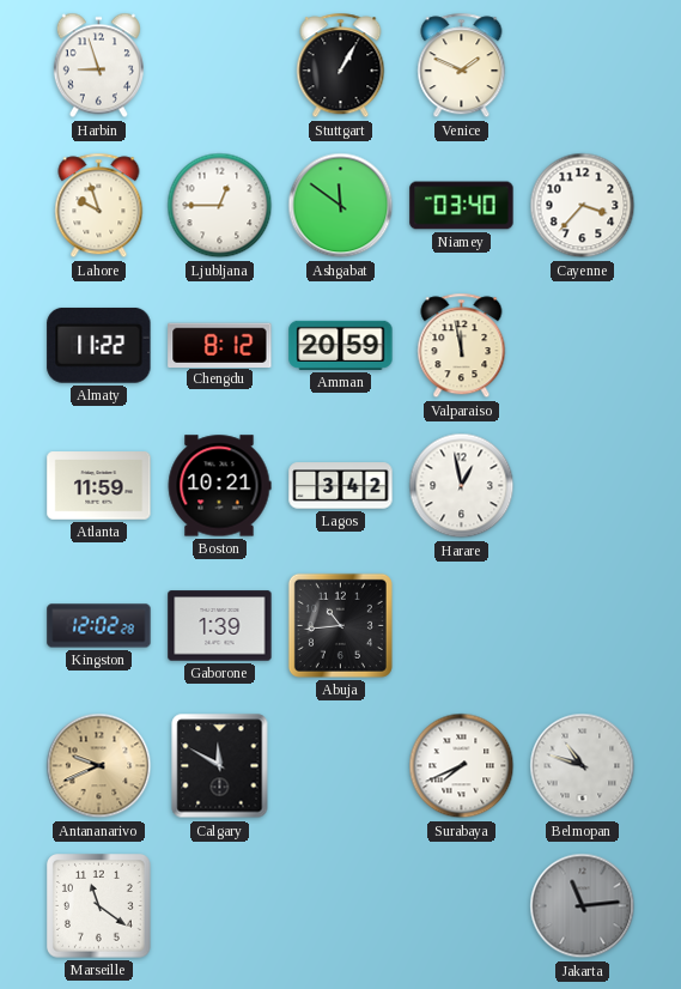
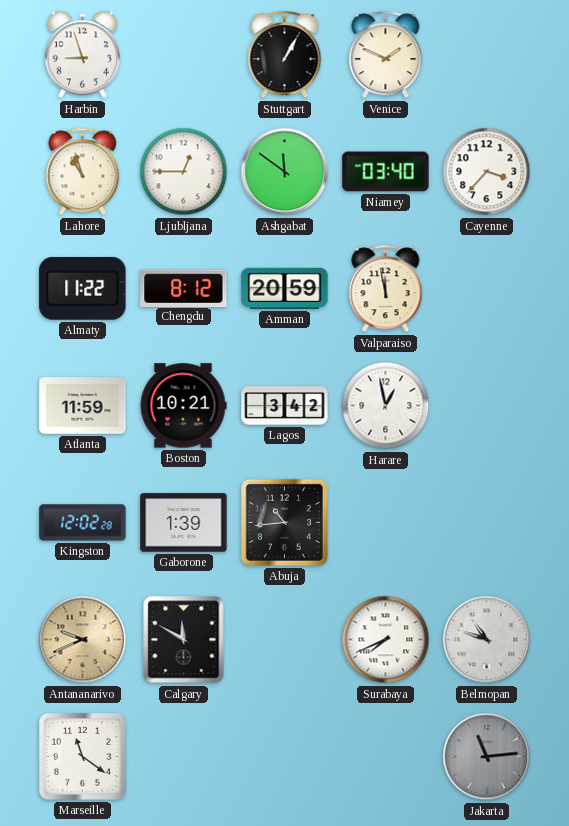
Lahore: 9:57 -> 10:57
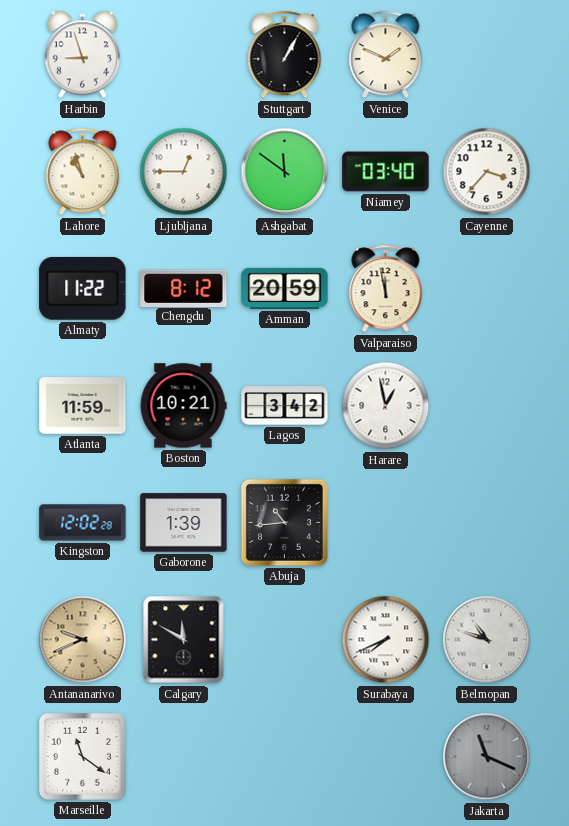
Jakarta: 11:14 -> 11:19
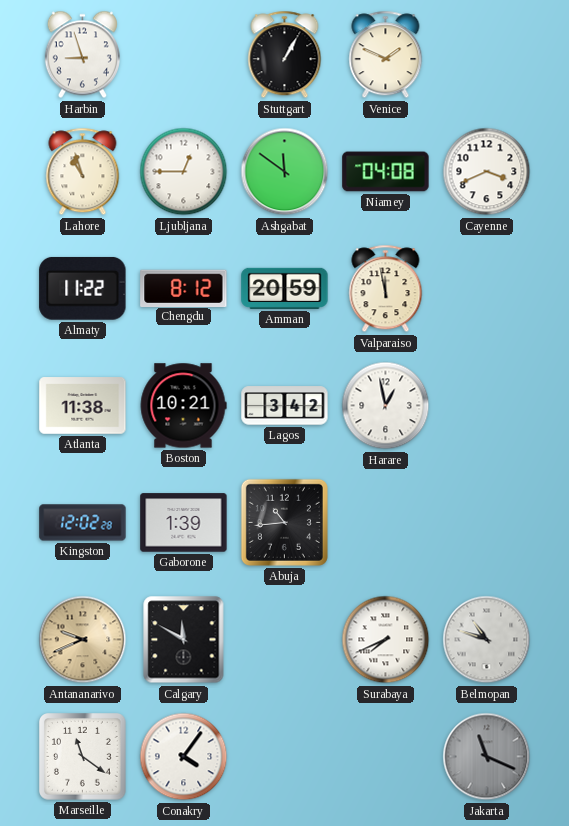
Niamey: 03:40 -> 04:08
Cayenne: 3:37 -> 3:41
Atlanta: 11:59 -> 11:38
Conakry: none -> 4:06
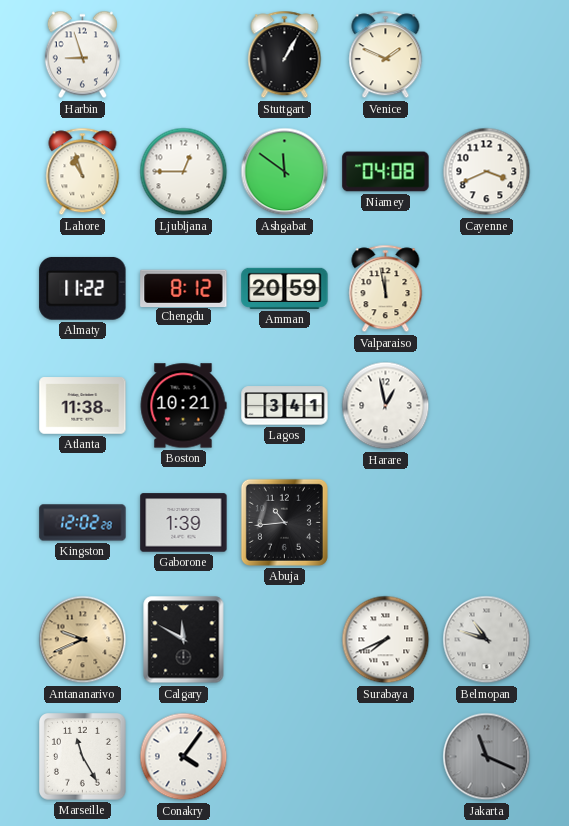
Lagos: 3:42 -> 3:41
Marseille: 11:21 -> 11:25
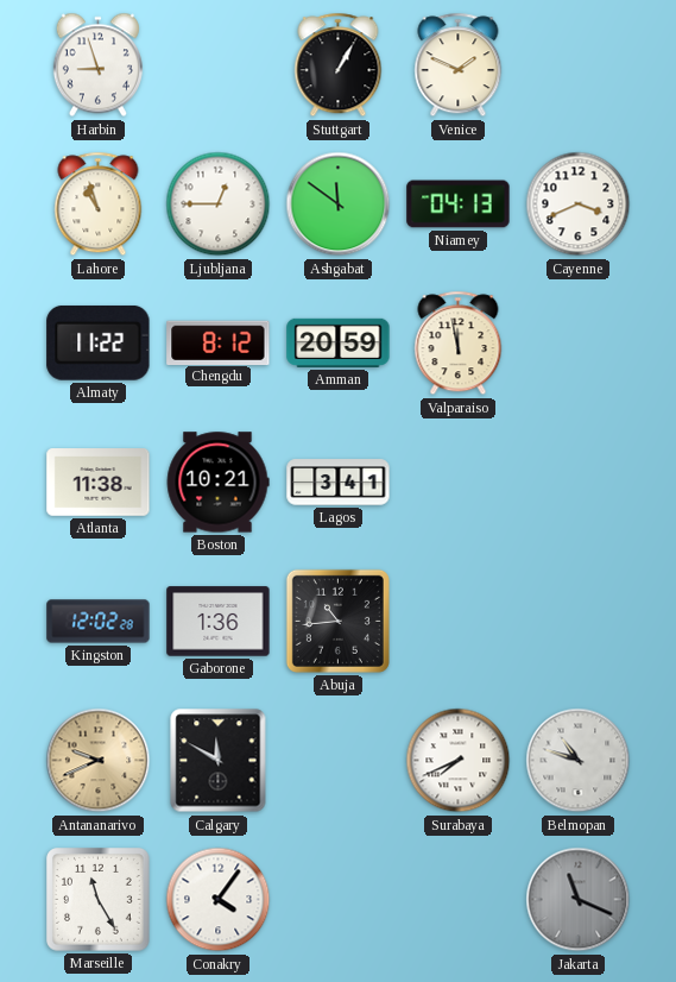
Niamey: 04:08 -> 04:13
Harare: 12:58 -> none
Gaborone: 1:39 -> 1:36
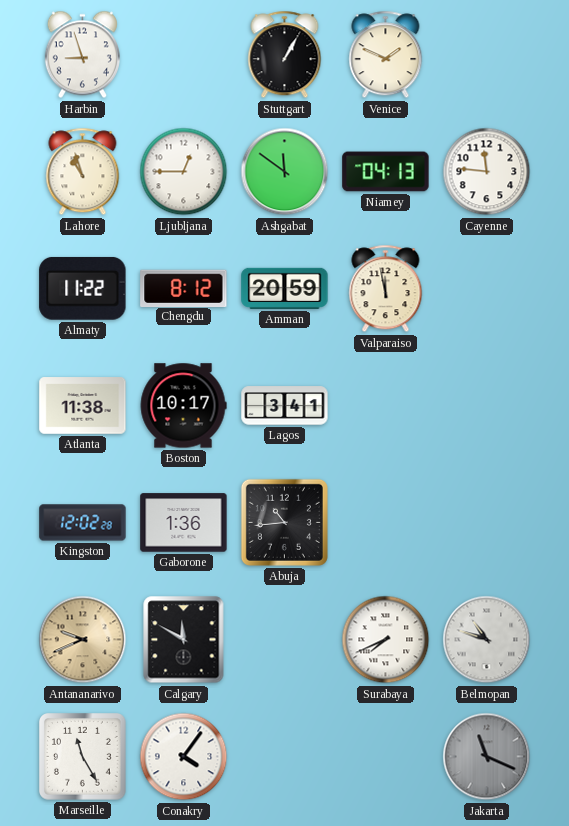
Cayenne: 3:41 -> 11:46
Boston: 10:21 -> 10:17
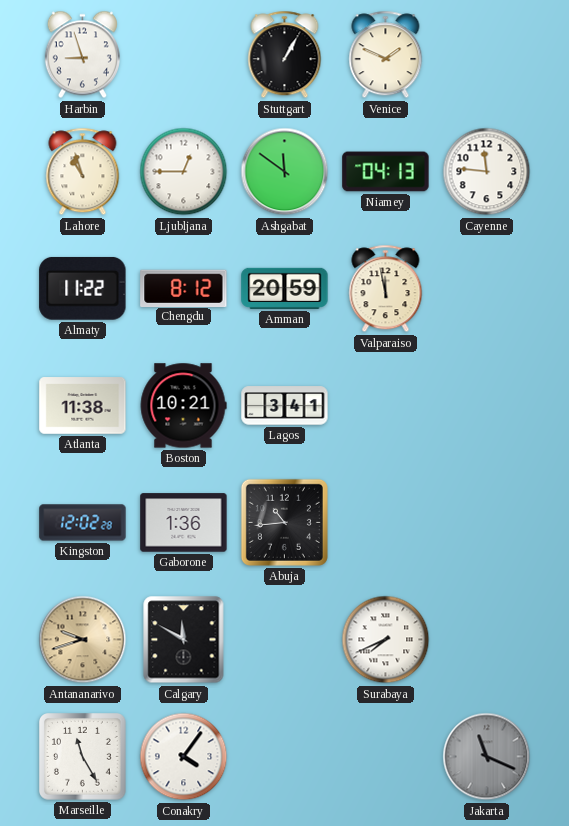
Boston: 10:17 -> 10:21
Antananarivo: 9:41 -> 9:42
Belmopan: 10:48 -> none
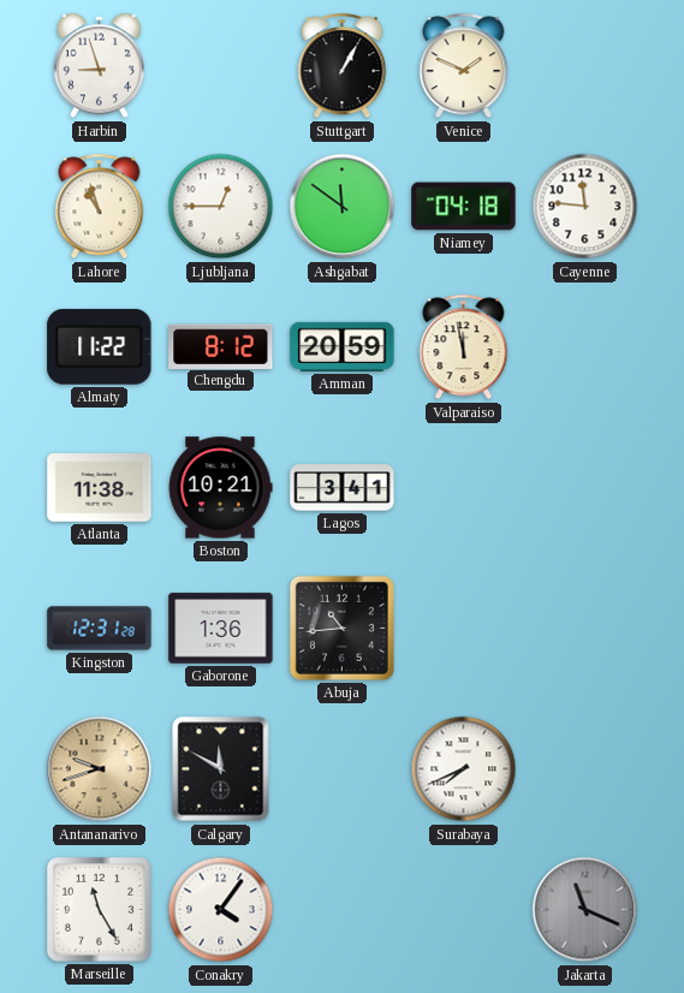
Niamey: 04:13 -> 04:18
Kingston: 12:02 -> 12:31
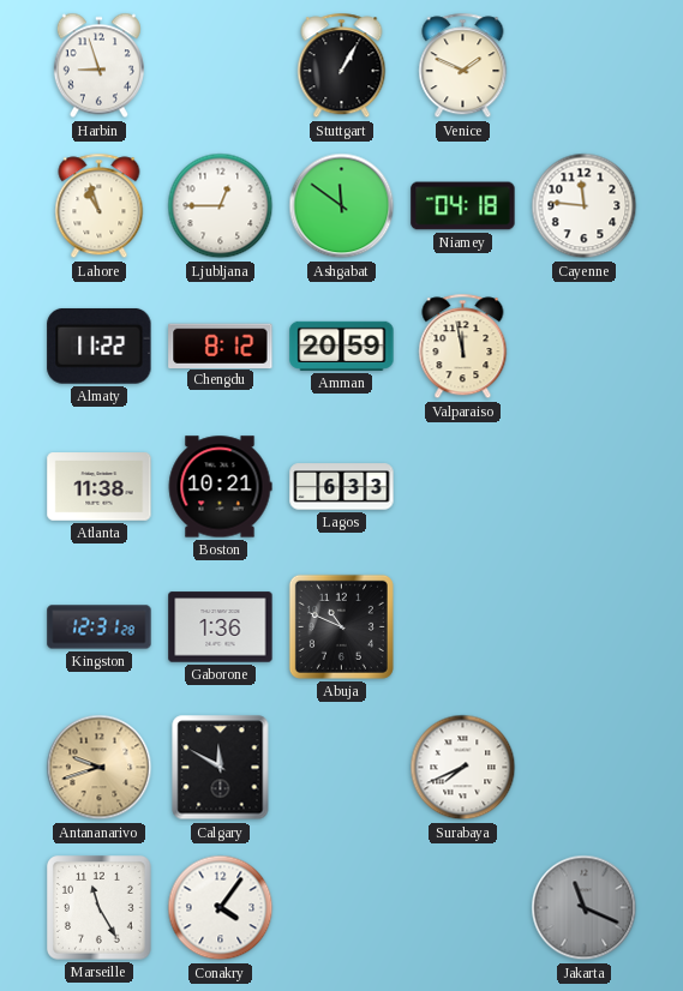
Lagos: 3:41 -> 6:33
Abuja: 10:44 -> 10:49
